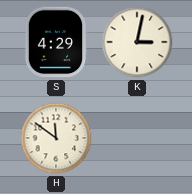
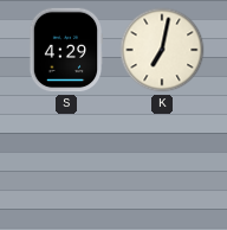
K: 3:02 -> 7:02
H: 11:51 -> none
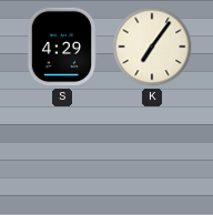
K: 7:02 -> 7:06
